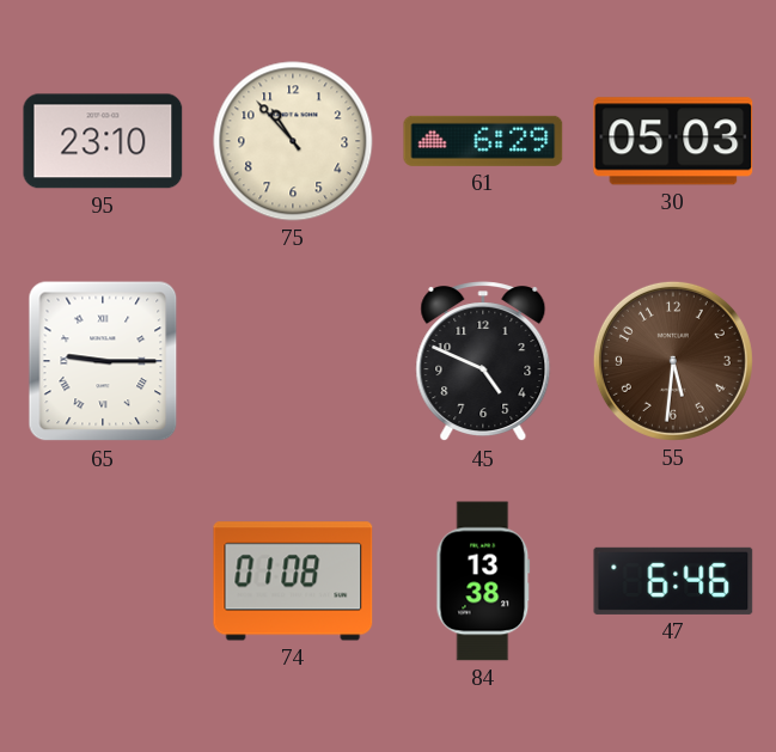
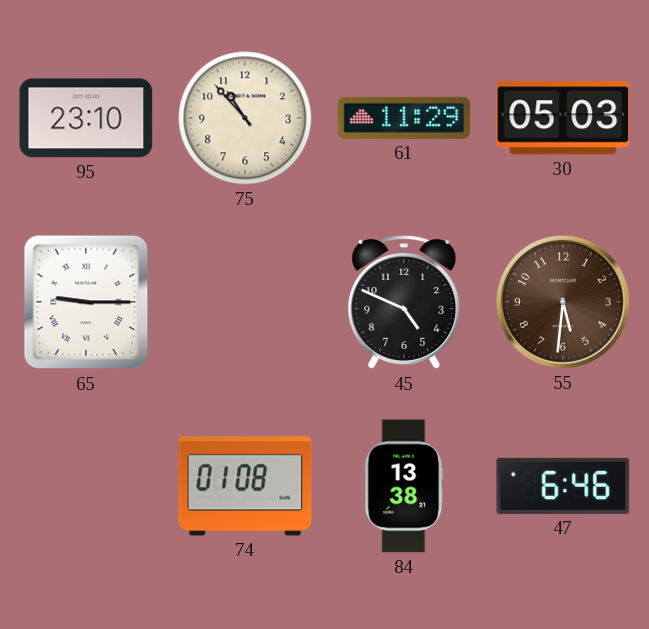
61: 6:29 -> 11:29
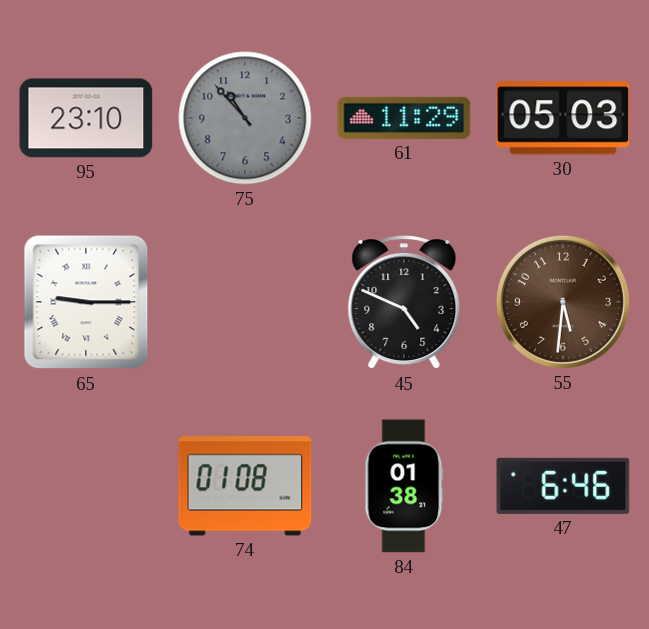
75 dial: cream -> grey
84: 13:38 -> 01:38
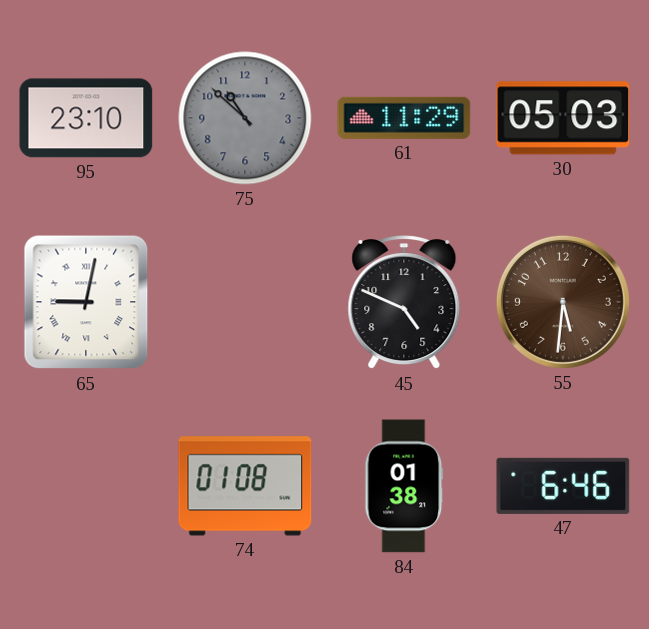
75: 10:53 -> 10:52
65: 9:15 -> 9:02
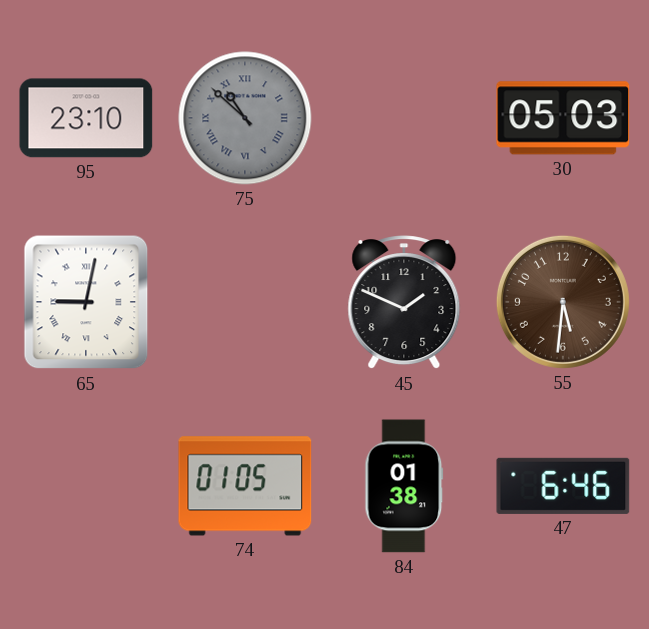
75 numerals: Arabic -> Roman
61: 11:29 -> none
45: 4:49 -> 1:49
74: 01:08 -> 01:05
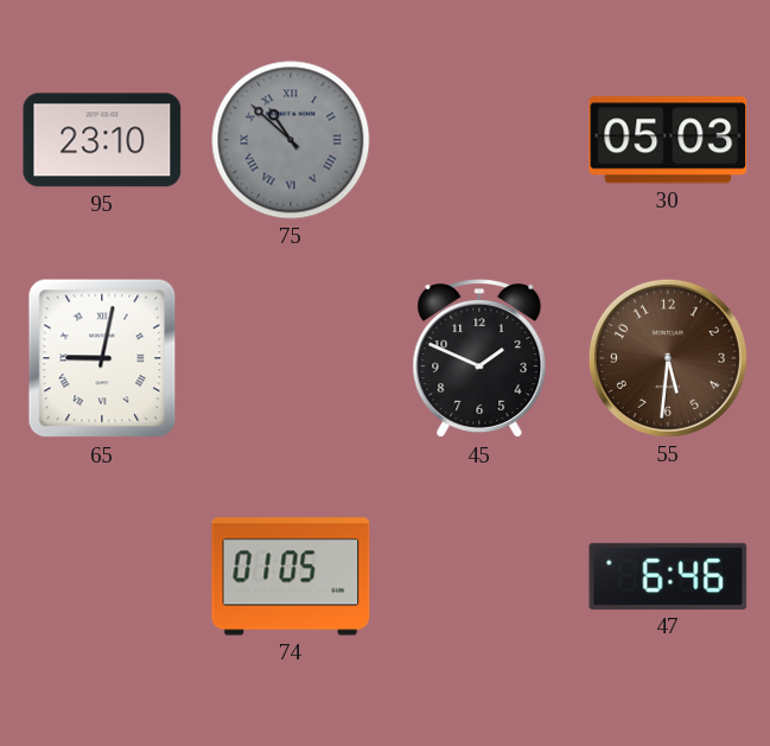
84: 01:38 -> none
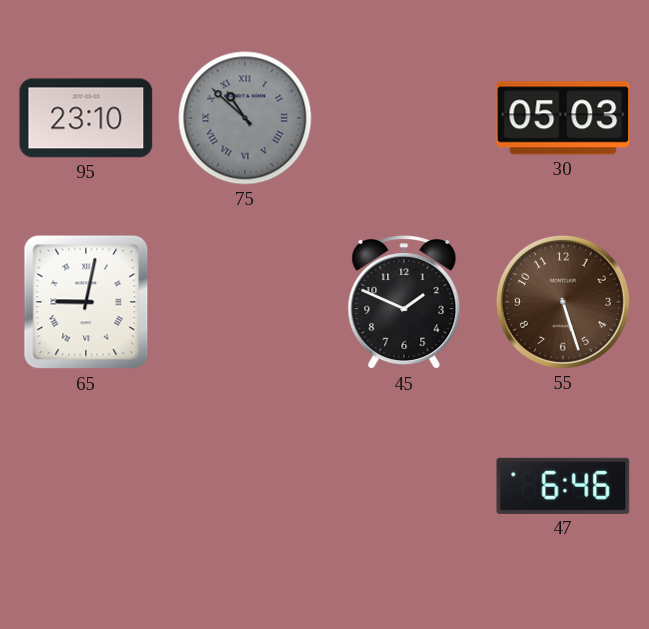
55: 5:31 -> 5:27
74: 01:05 -> none
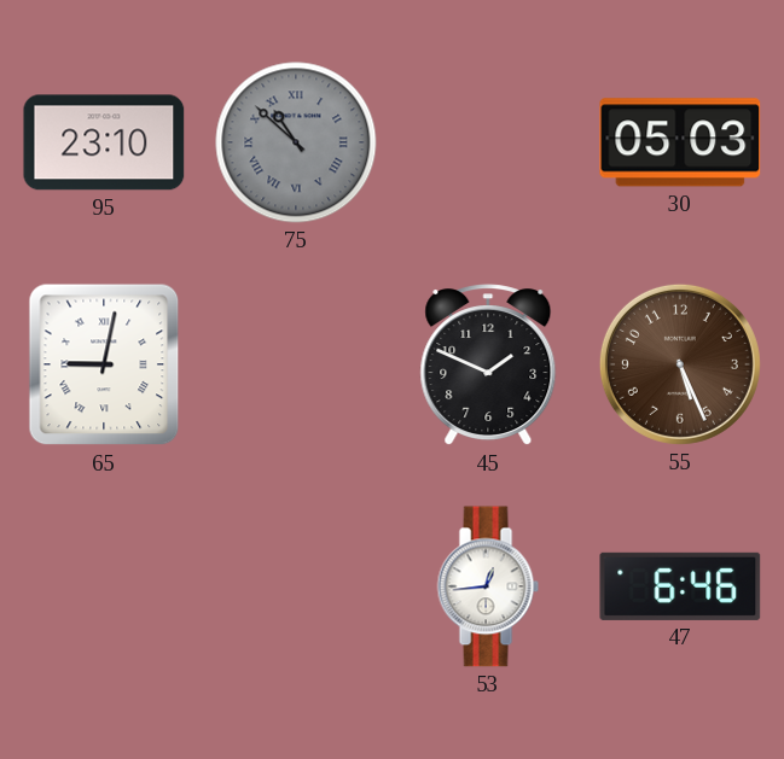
55: 5:27 -> 5:26
53: none -> 12:44
